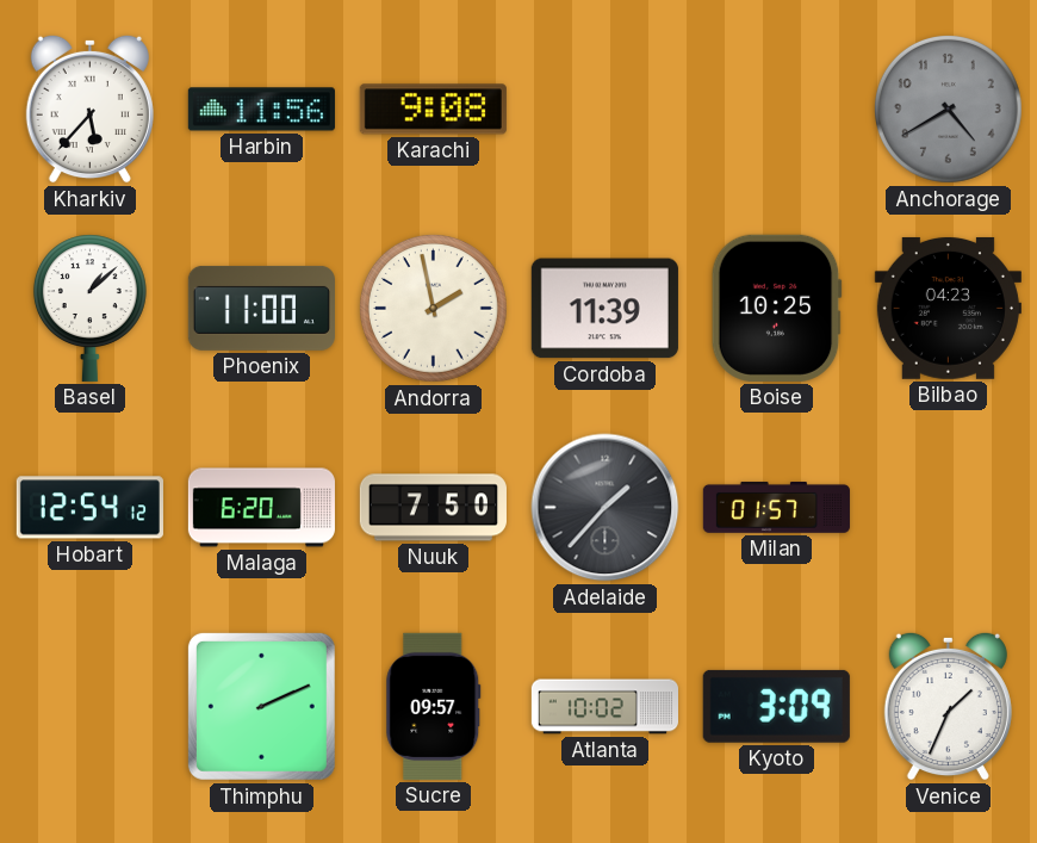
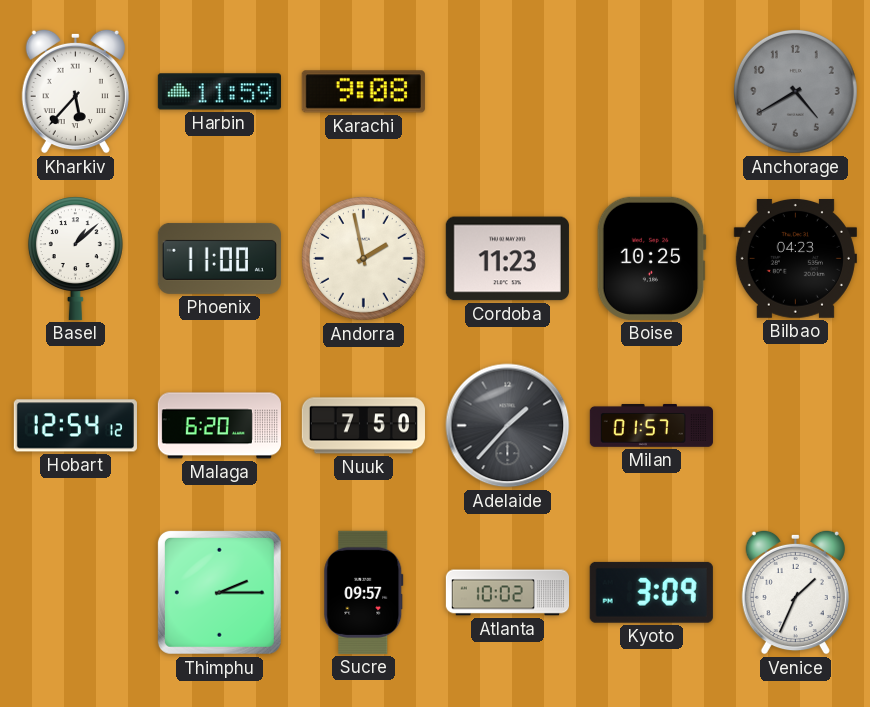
Harbin: 11:56 -> 11:59
Cordoba: 11:39 -> 11:23
Thimphu: 2:11 -> 2:15
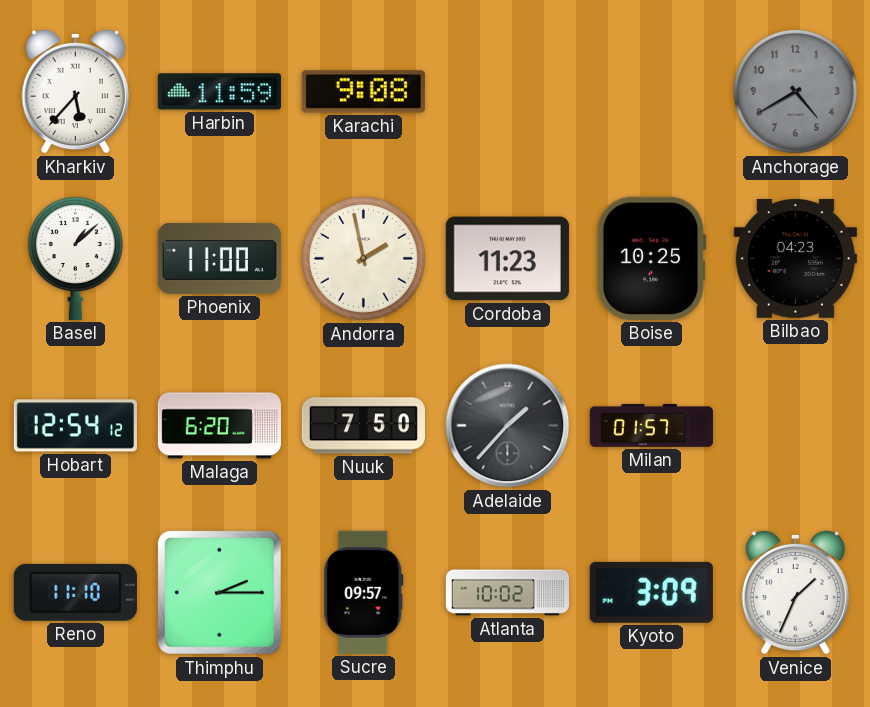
Reno: none -> 11:10
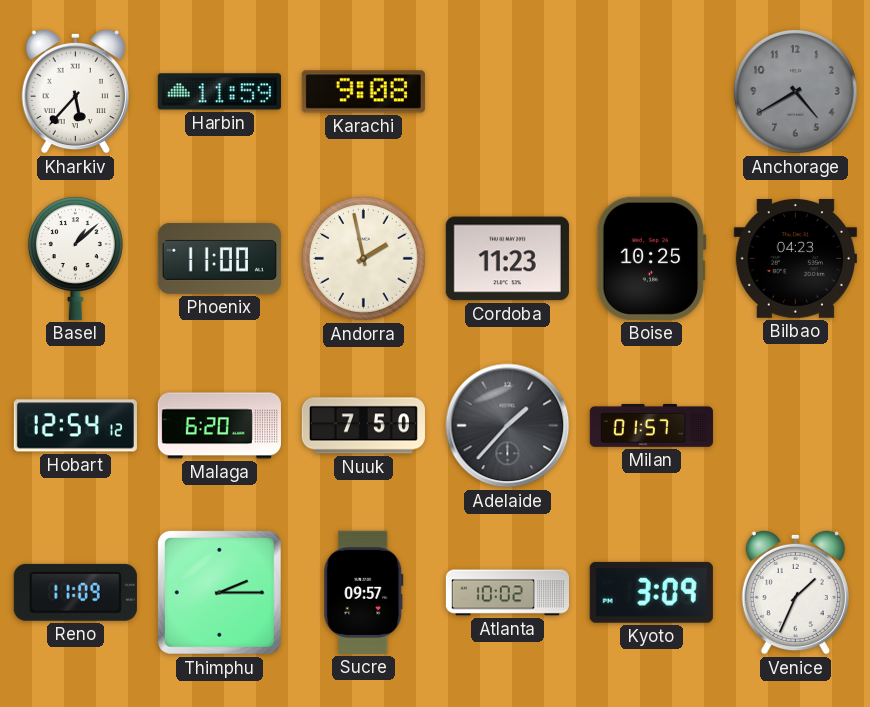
Reno: 11:10 -> 11:09
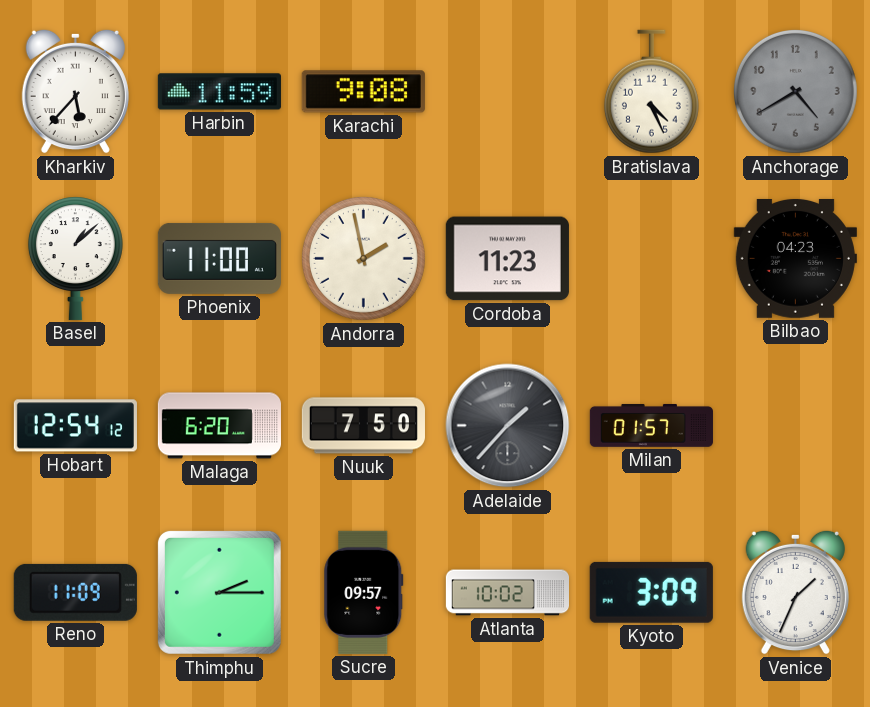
Bratislava: none -> 4:26
Boise: 10:25 -> none
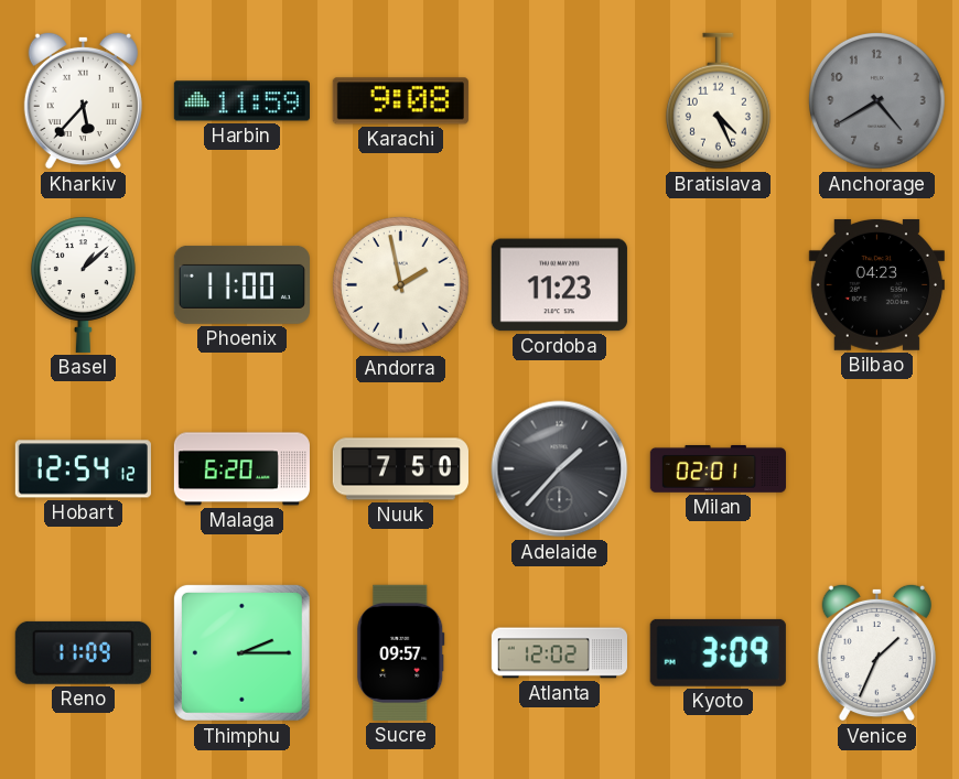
Milan: 01:57 -> 02:01
Atlanta: 10:02 -> 12:02
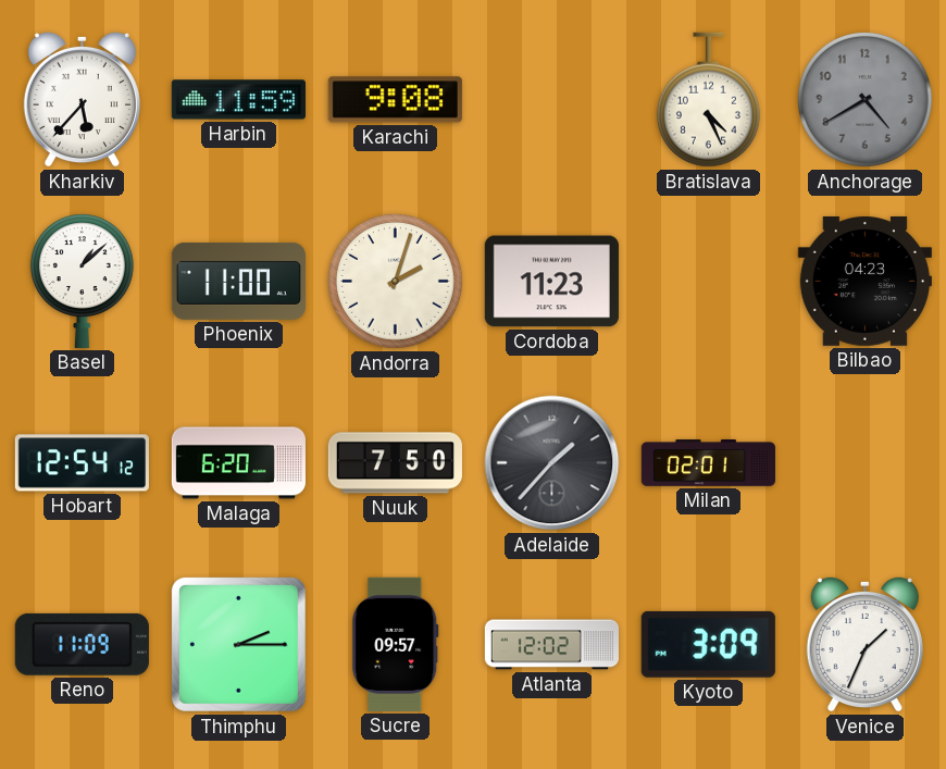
Andorra: 1:58 -> 2:03
